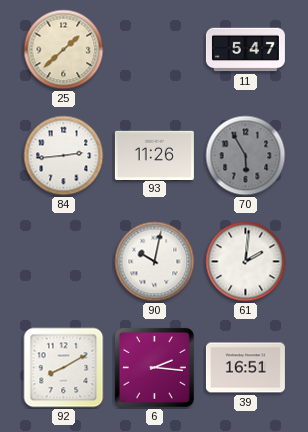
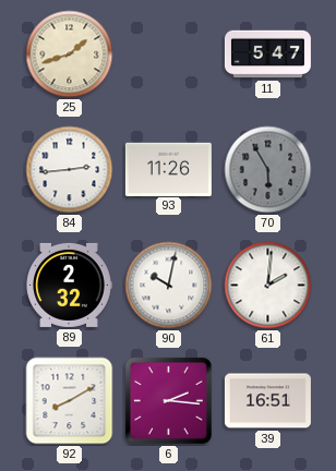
25: 1:38 -> 1:42
89: none -> 2:32
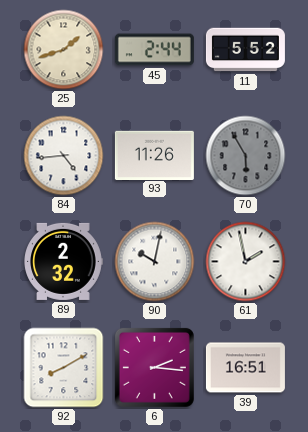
45: none -> 2:44
11: 5:47 -> 5:52
84: 2:44 -> 4:44
61: 2:01 -> 1:58
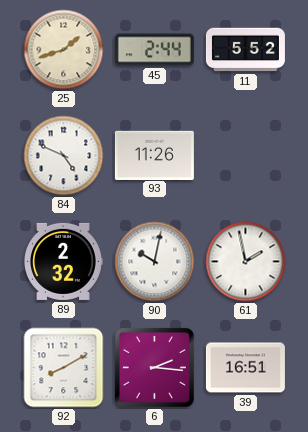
84: 4:44 -> 4:49
70: 5:55 -> none
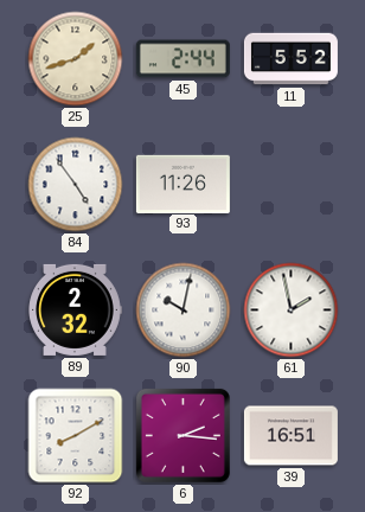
84: 4:49 -> 4:54
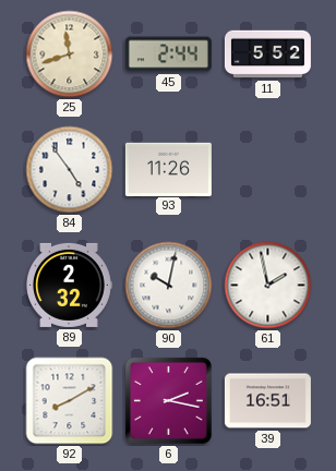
25: 1:42 -> 11:42
6: 2:16 -> 2:17
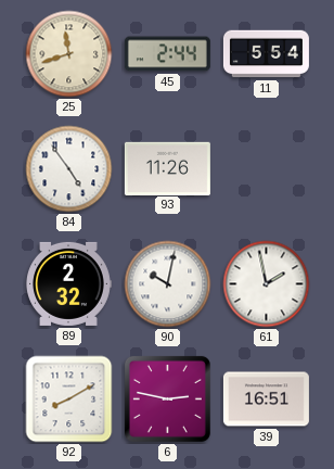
11: 5:52 -> 5:54
6: 2:17 -> 2:47
